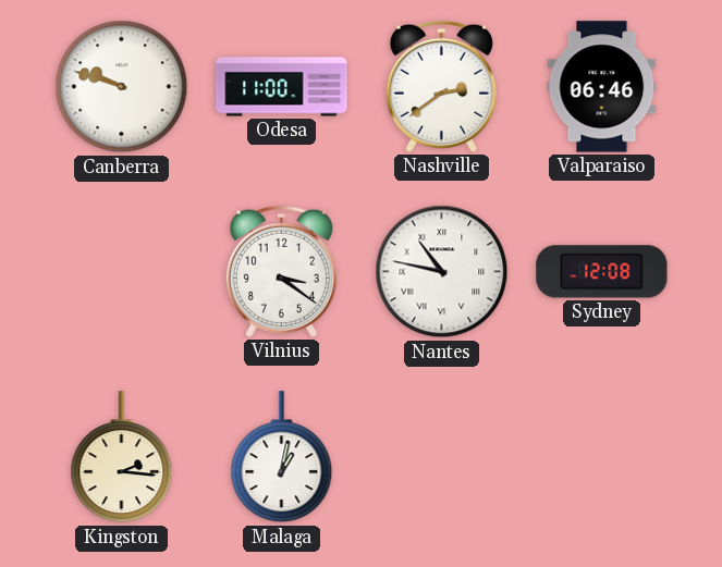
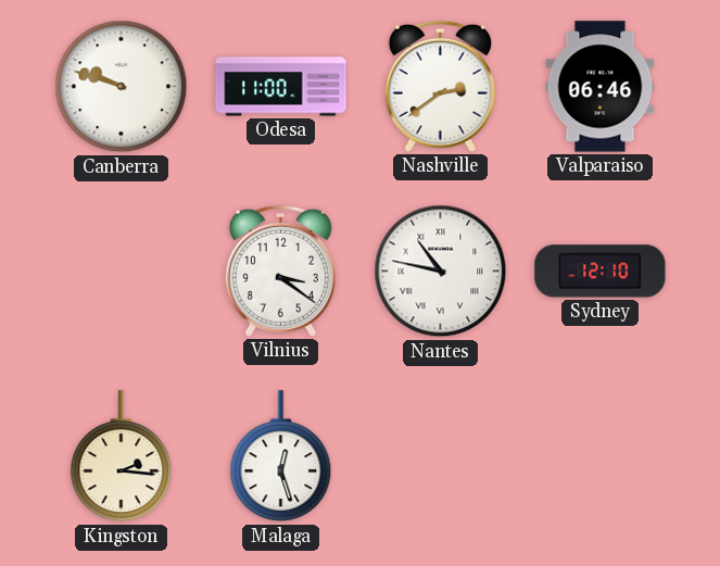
Sydney: 12:08 -> 12:10
Malaga: 1:02 -> 12:27
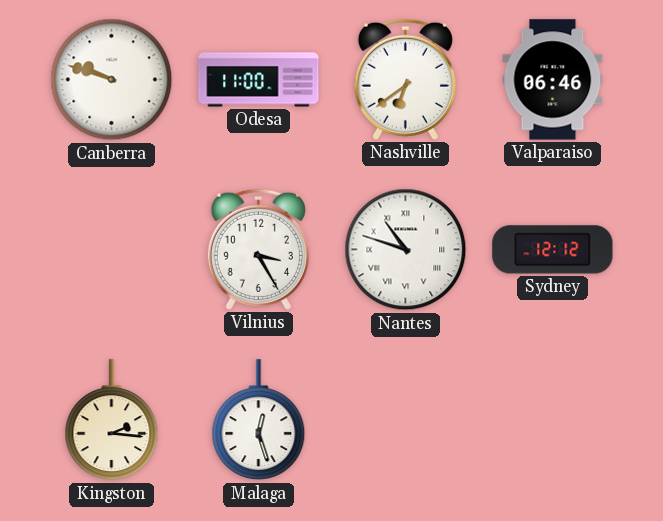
Nashville: 2:39 -> 6:39
Vilnius: 3:21 -> 3:25
Nantes: 10:47 -> 10:48
Sydney: 12:10 -> 12:12
